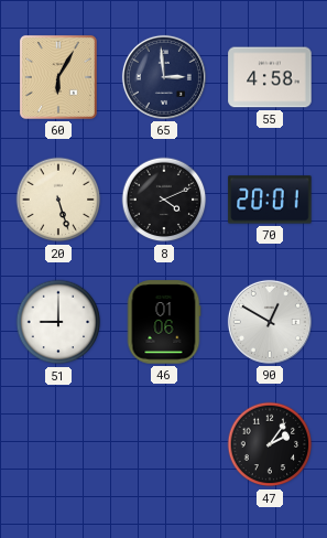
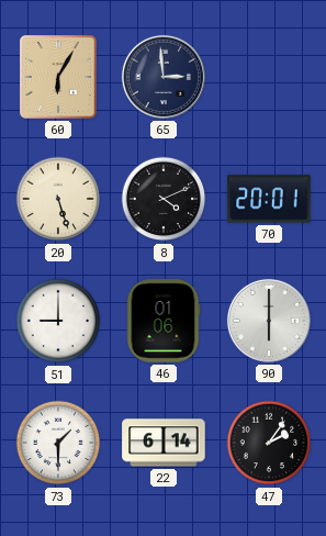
55: 4:58 -> none
90: 12:50 -> 6:00
73: none -> 1:30
22: none -> 6:14
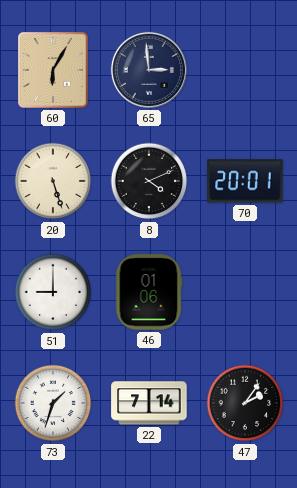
90: 6:00 -> none
73: 1:30 -> 1:33
22: 6:14 -> 7:14
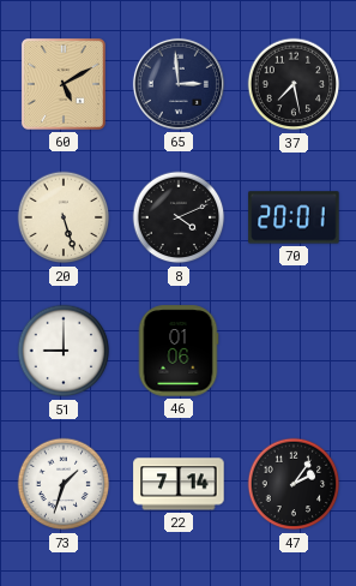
60: 6:05 -> 5:10
37: none -> 7:28
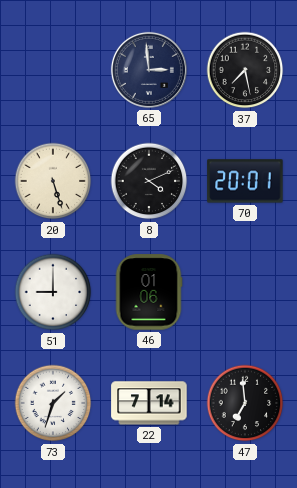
60: 5:10 -> none
47: 2:06 -> 6:59
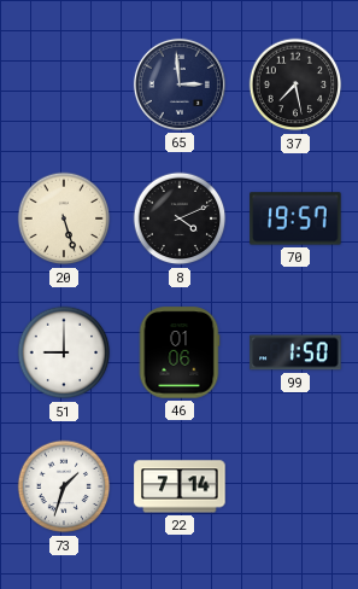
70: 20:01 -> 19:57
99: none -> 1:50
47: 6:59 -> none
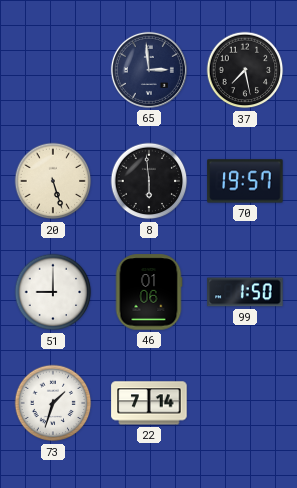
8: 4:11 -> 5:59
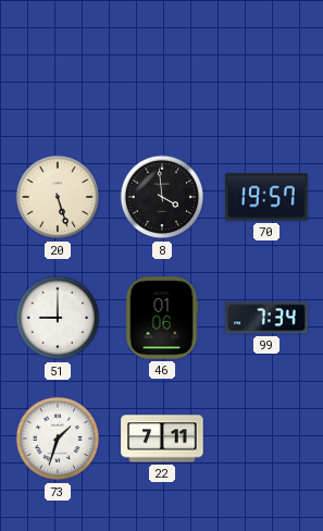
65: 2:59 -> none
37: 7:28 -> none
8: 5:59 -> 3:59
99: 1:50 -> 7:34
22: 7:14 -> 7:11
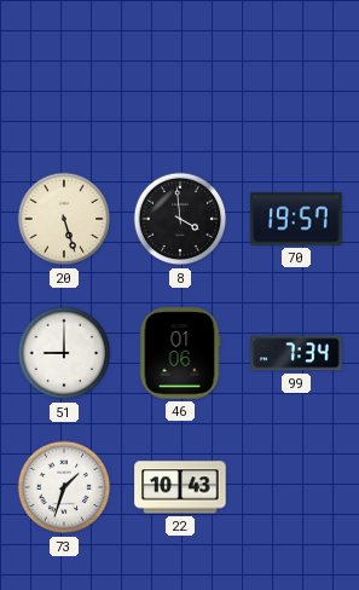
22: 7:11 -> 10:43
